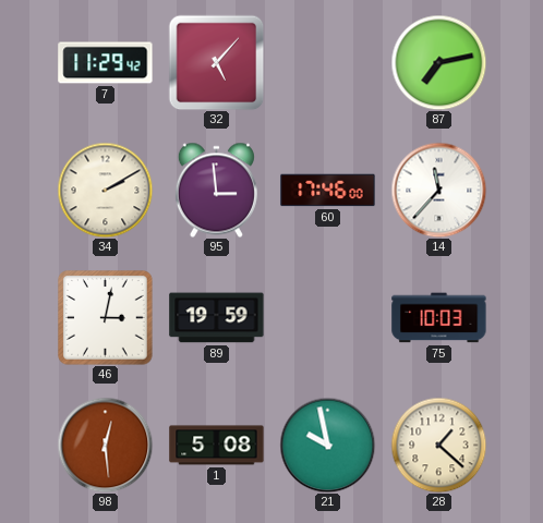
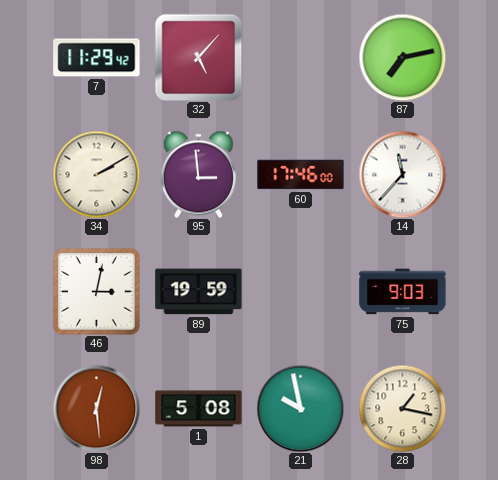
75: 10:03 -> 9:03
28: 1:22 -> 1:17
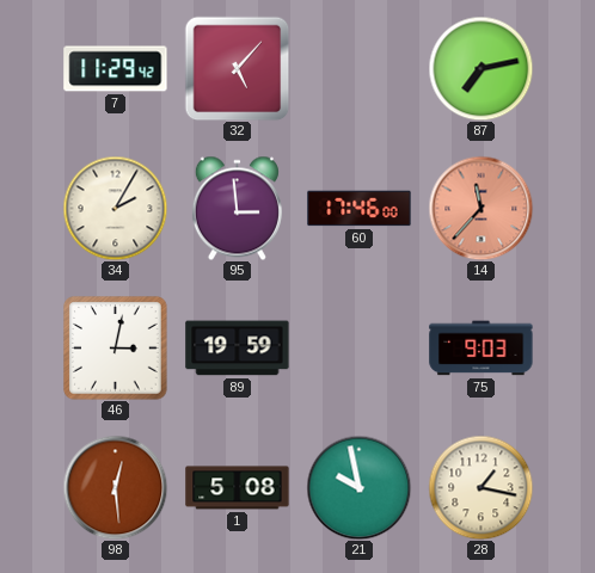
34: 2:10 -> 2:05
14 dial: white -> salmon
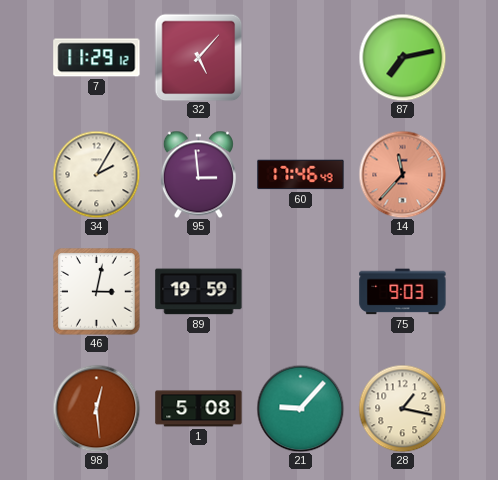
7: 11:29:42 -> 11:29:12
60: 17:46:00 -> 17:46:49
21: 9:58 -> 9:07
